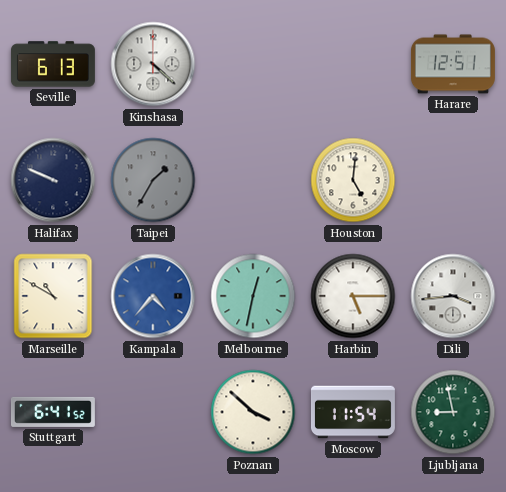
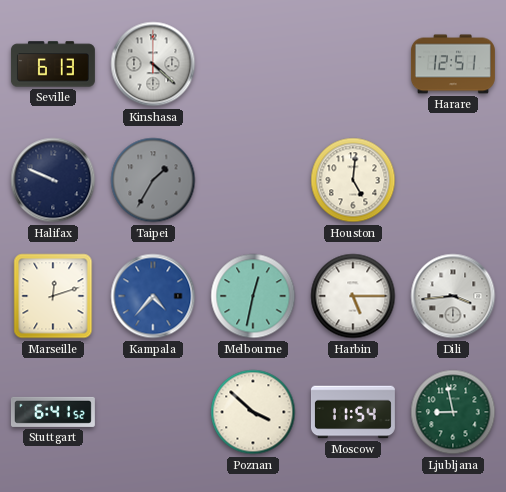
Marseille: 10:50 -> 12:12
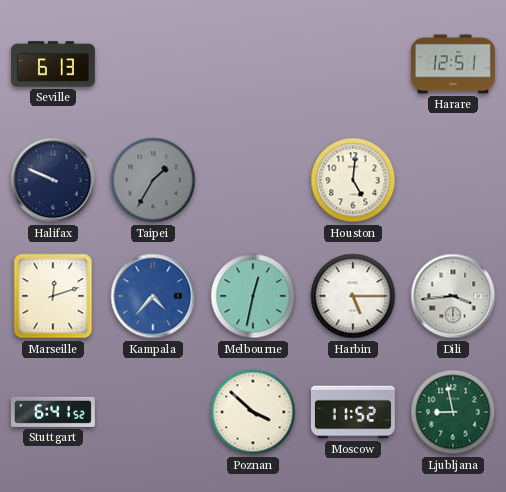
Kinshasa: 4:22 -> none
Moscow: 11:54 -> 11:52
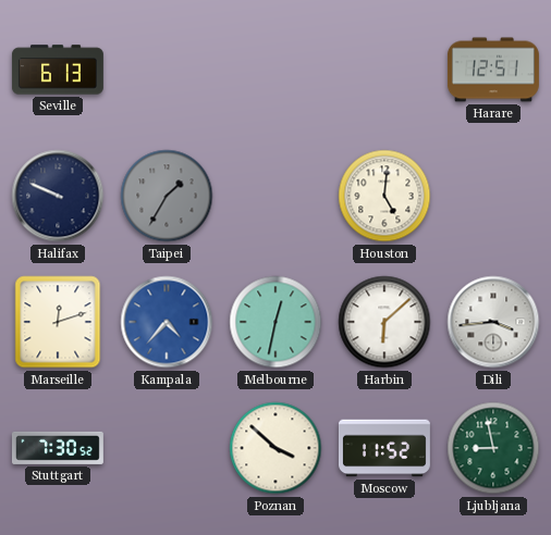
Harbin: 5:15 -> 6:08
Stuttgart: 6:41 -> 7:30
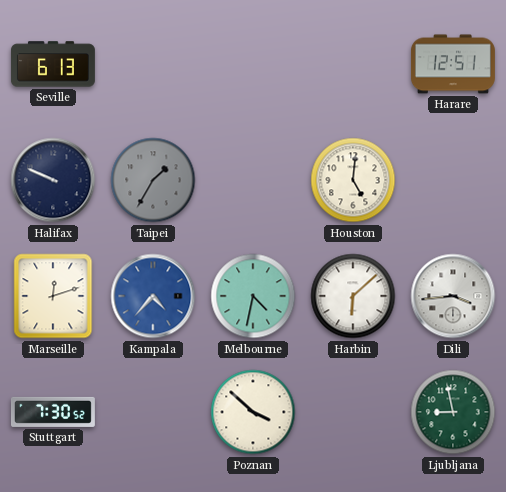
Melbourne: 12:32 -> 4:32
Moscow: 11:52 -> none
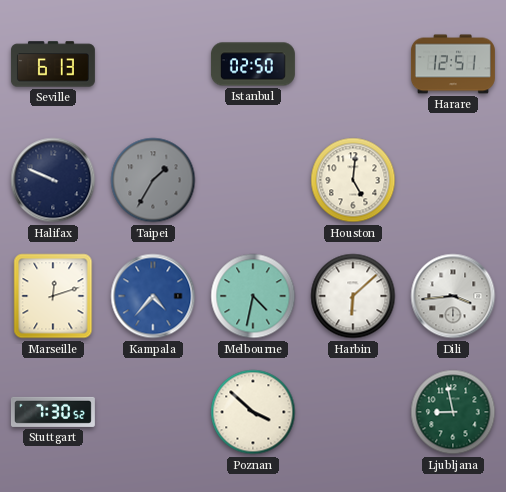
Istanbul: none -> 02:50
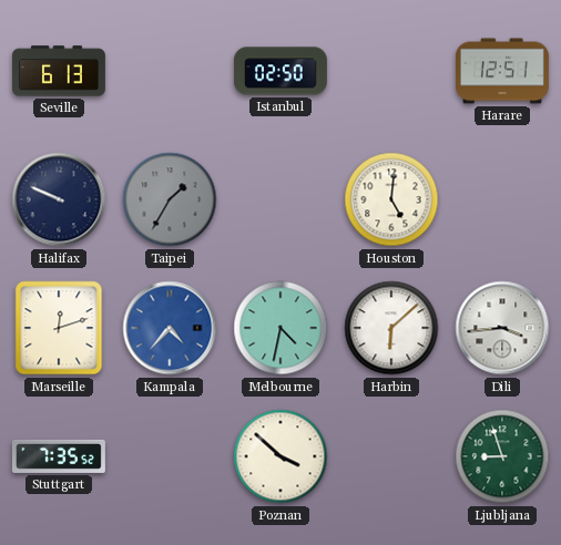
Stuttgart: 7:30 -> 7:35
Ljubljana: 8:58 -> 8:57
